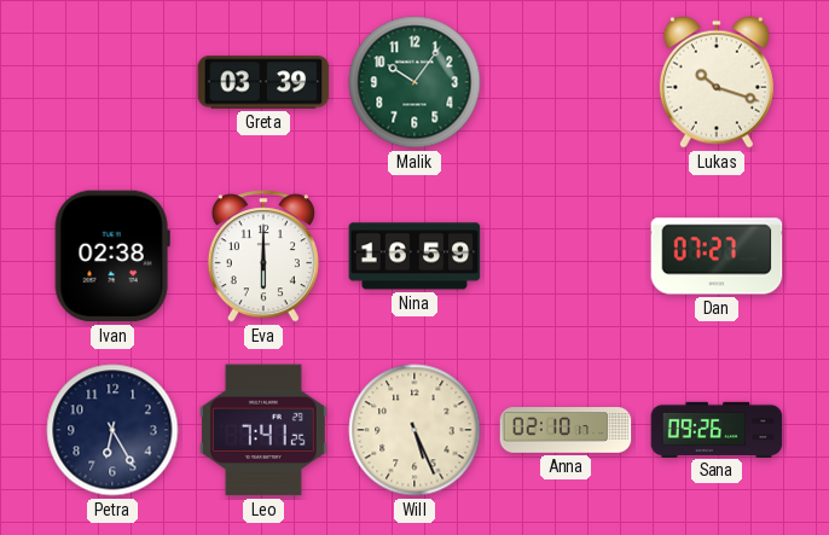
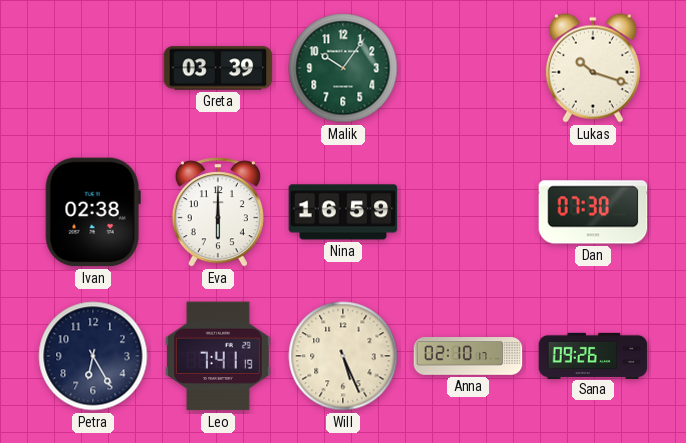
Dan: 07:27 -> 07:30
Leo: 7:41:25 -> 7:41:19
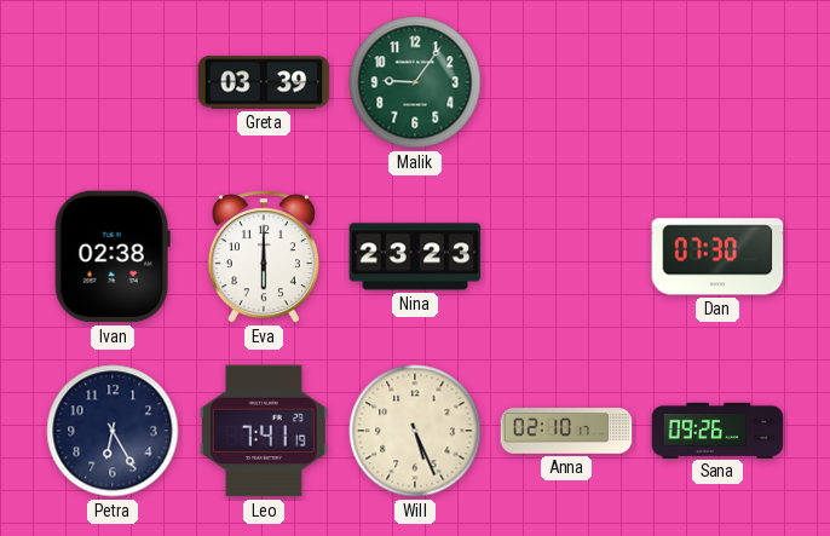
Malik: 10:06 -> 9:06
Lukas: 10:18 -> none
Nina: 16:59 -> 23:23
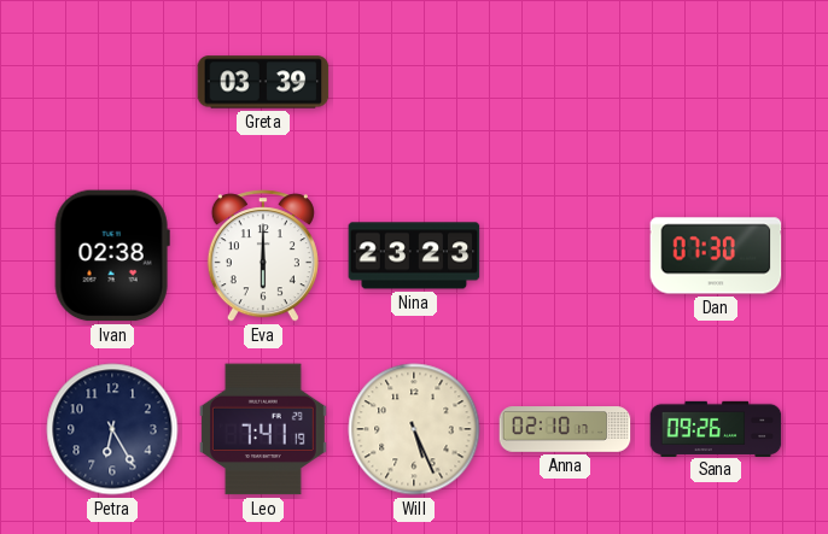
Malik: 9:06 -> none
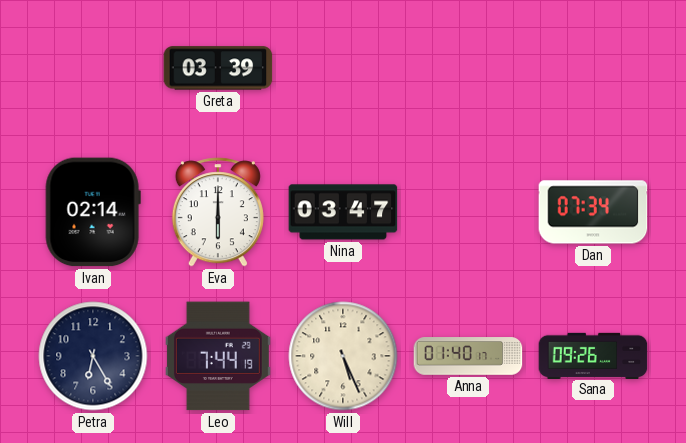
Ivan: 02:38 -> 02:14
Nina: 23:23 -> 03:47
Dan: 07:30 -> 07:34
Leo: 7:41 -> 7:44
Anna: 02:10 -> 01:40
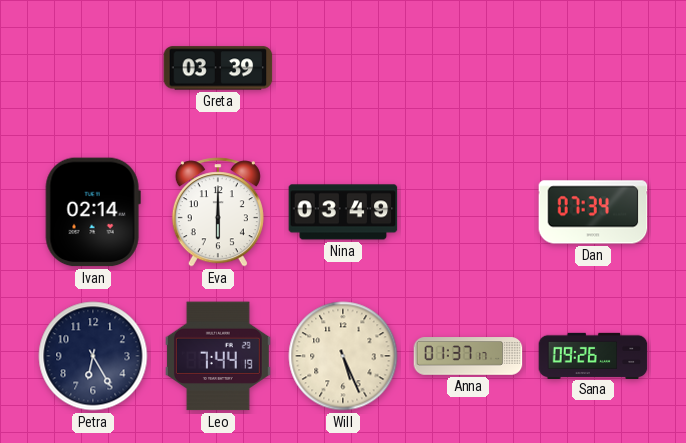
Nina: 03:47 -> 03:49
Anna: 01:40 -> 01:37
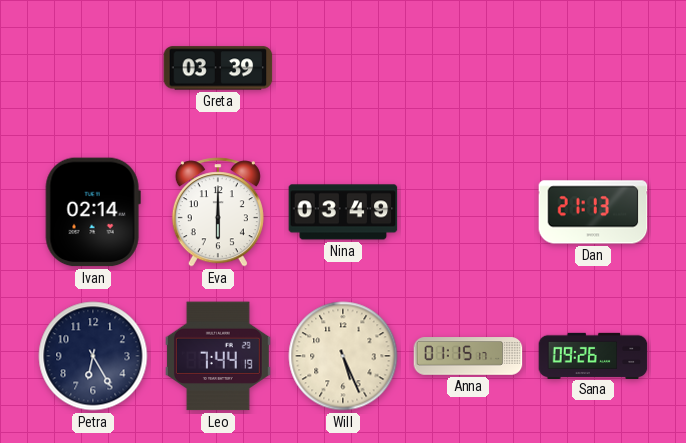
Dan: 07:34 -> 21:13
Anna: 01:37 -> 01:15
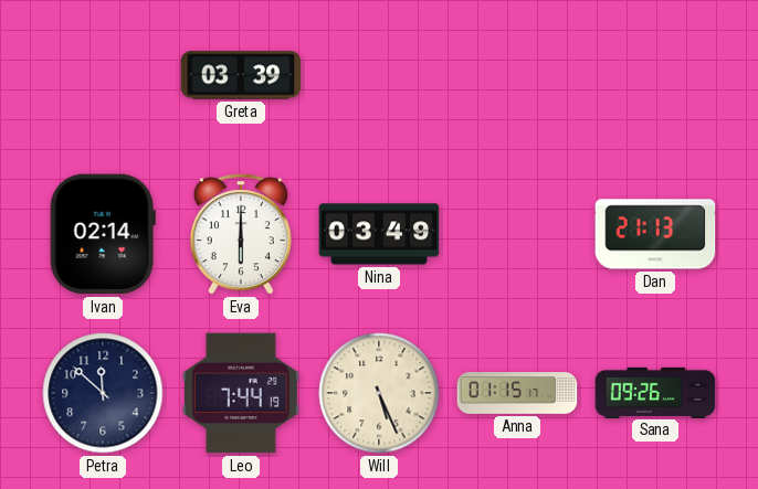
Petra: 6:25 -> 11:52
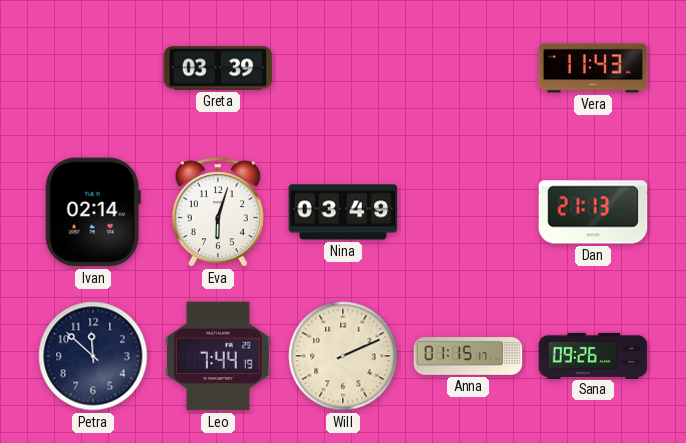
Vera: none -> 11:43
Eva: 6:00 -> 6:03
Will: 5:26 -> 2:11
